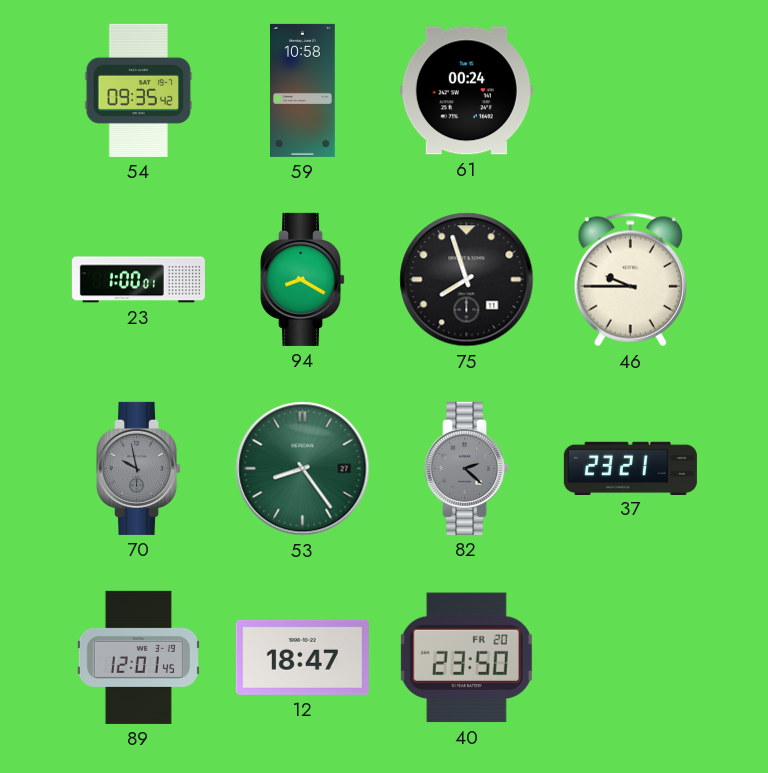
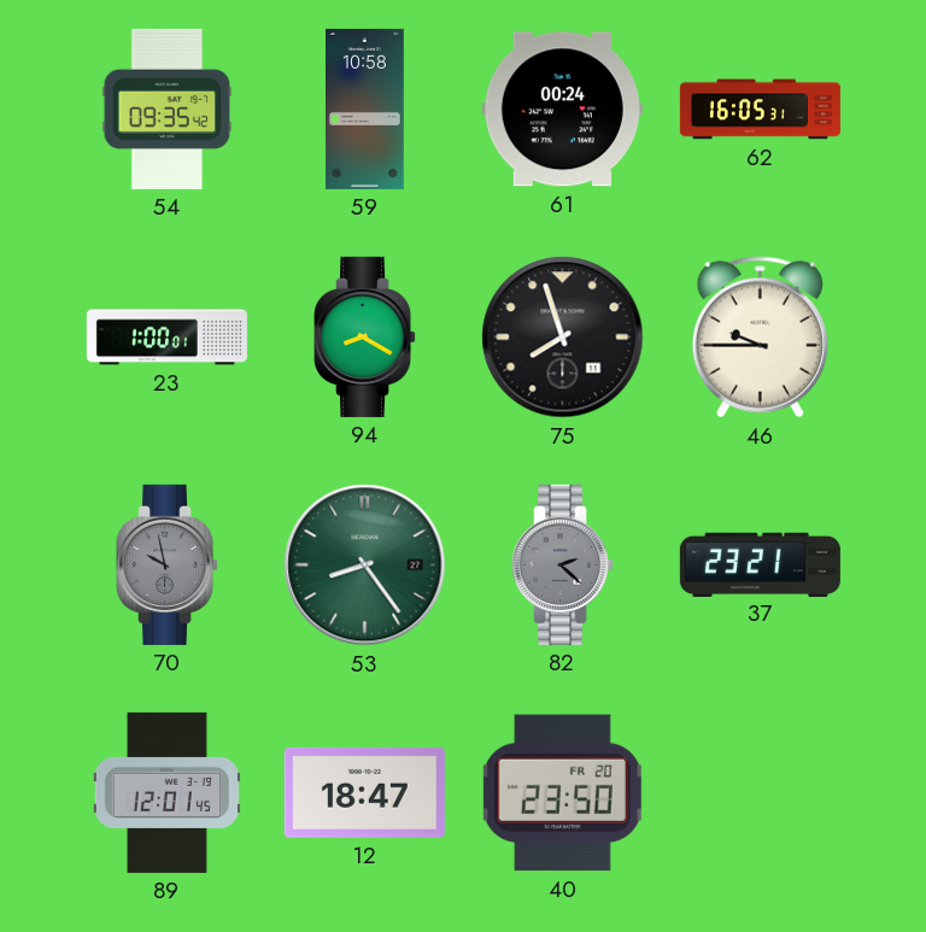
62: none -> 16:05
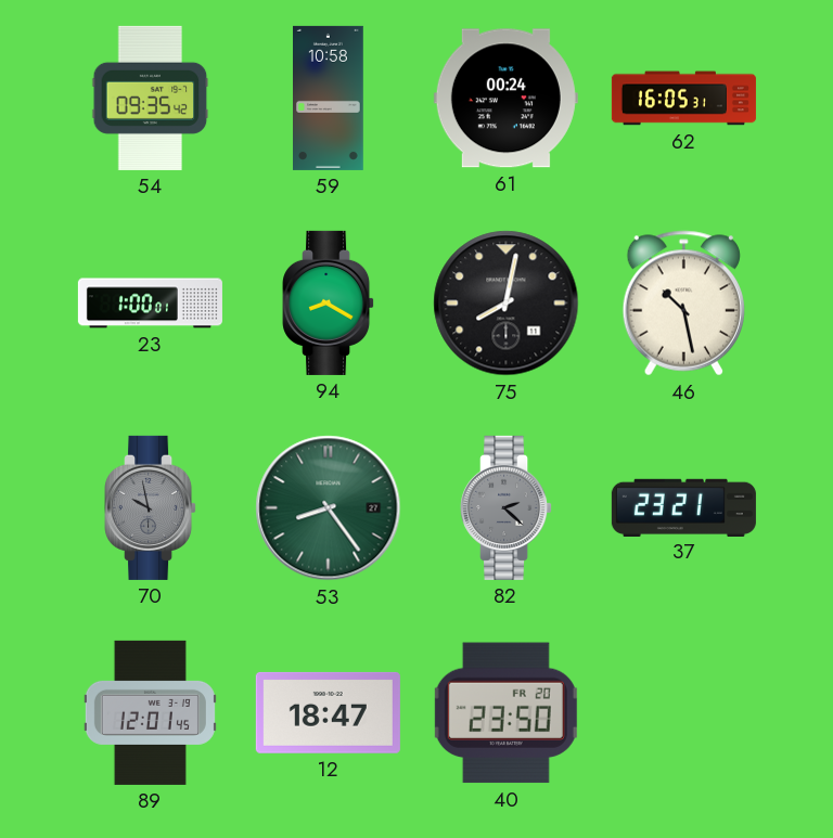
75: 7:57 -> 8:02
46: 9:45 -> 10:28
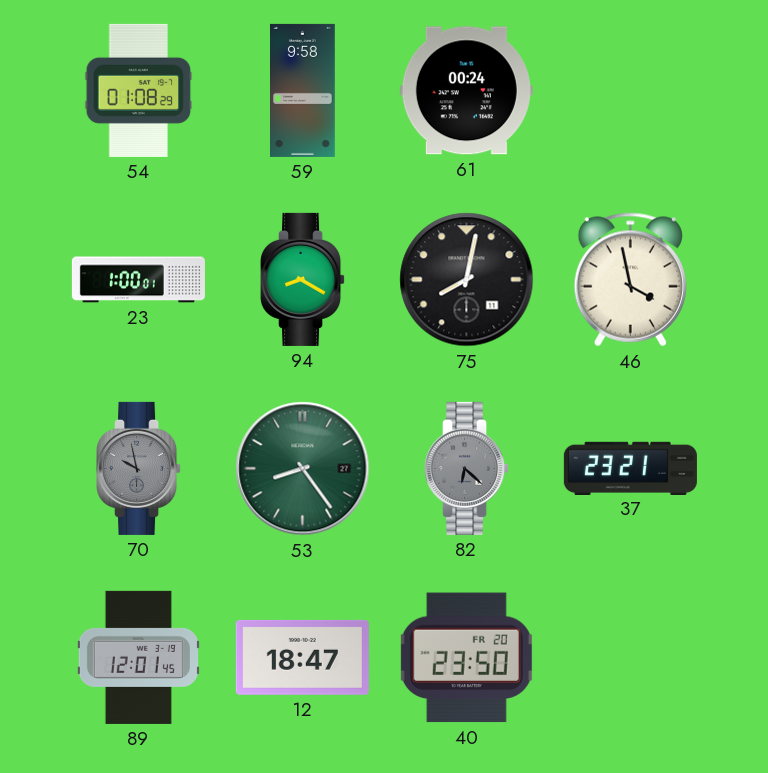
54: 09:35 -> 01:08
59: 10:58 -> 9:58
62: 16:05 -> none
46: 10:28 -> 3:58
82: 2:22 -> 6:22
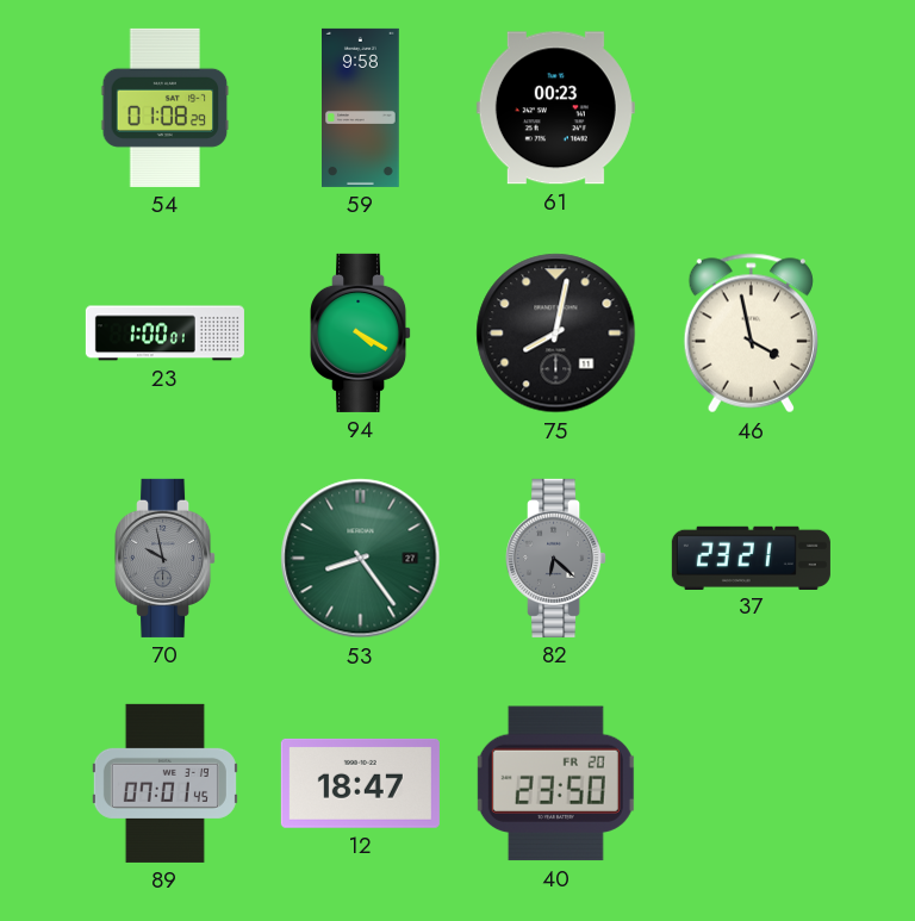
61: 00:24 -> 00:23
94: 8:20 -> 4:20
89: 12:01 -> 07:01
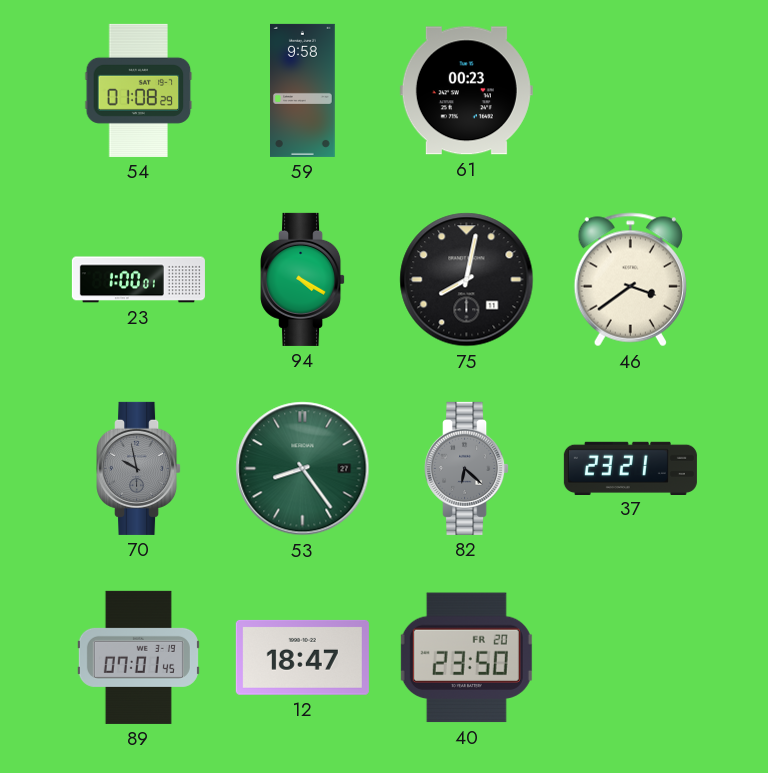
46: 3:58 -> 3:39
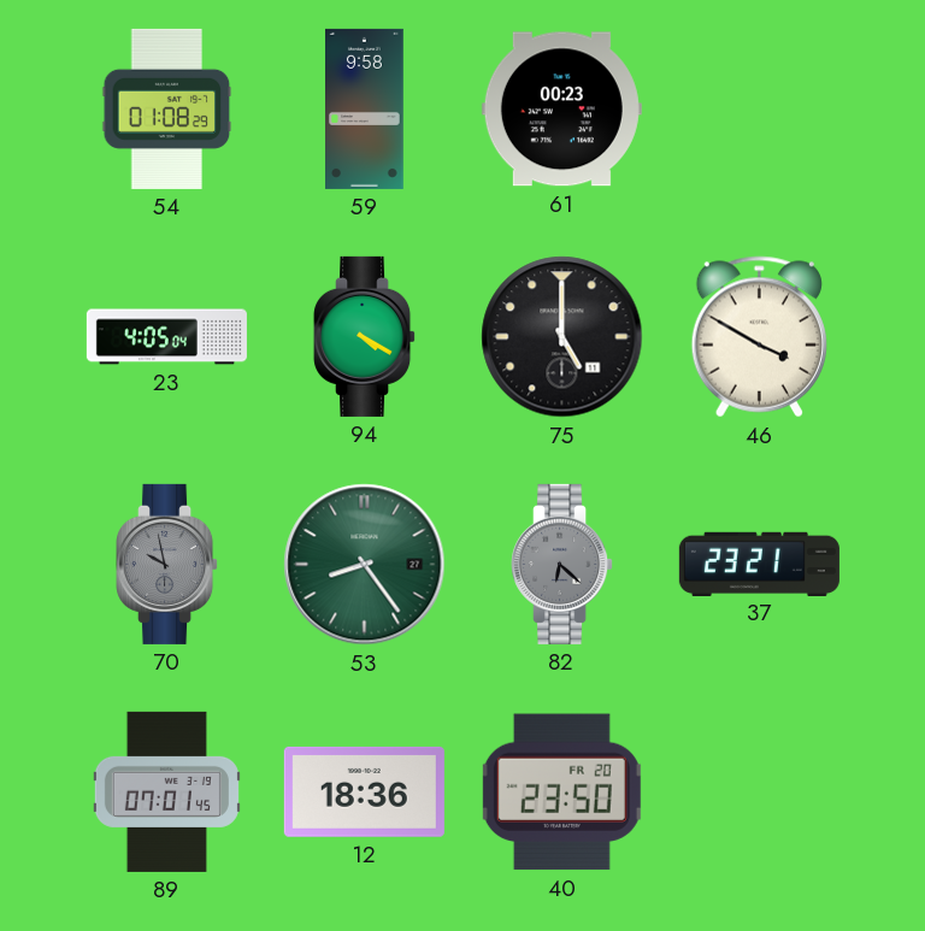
23: 1:00 -> 4:05
75: 8:02 -> 5:00
46: 3:39 -> 3:50
12: 18:47 -> 18:36
